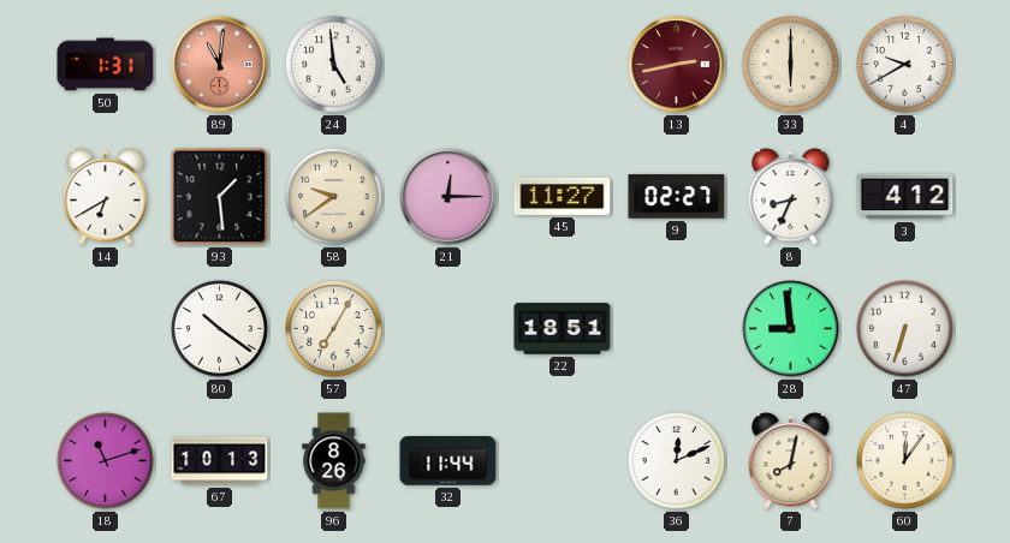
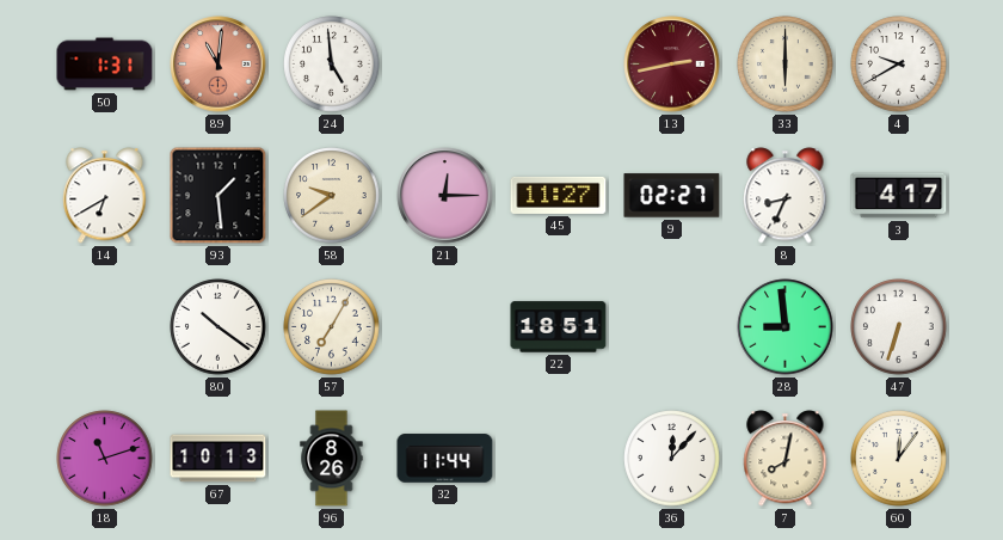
3: 4:12 -> 4:17
36: 12:11 -> 12:07
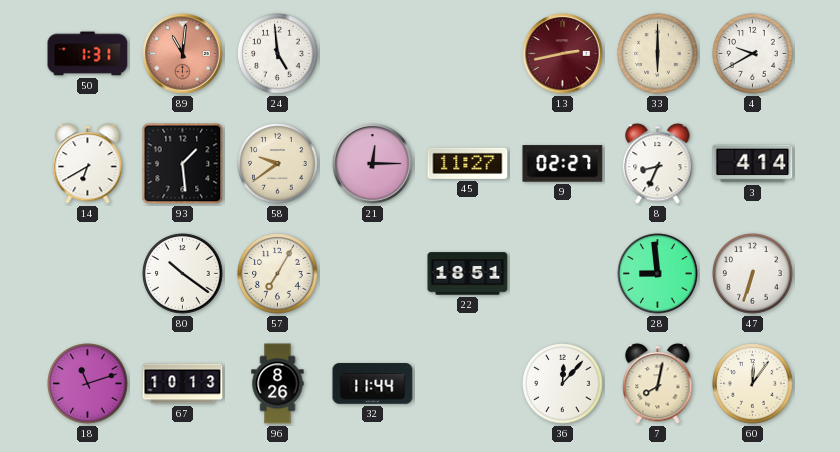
3: 4:17 -> 4:14
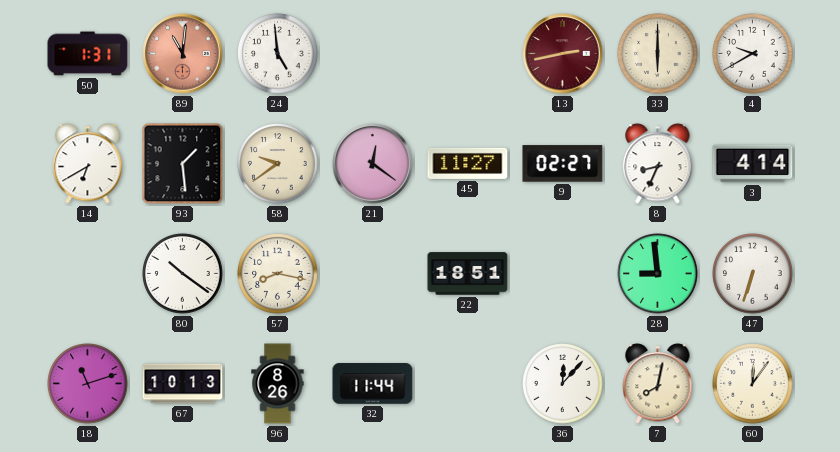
21: 12:15 -> 12:21
57: 7:05 -> 8:17
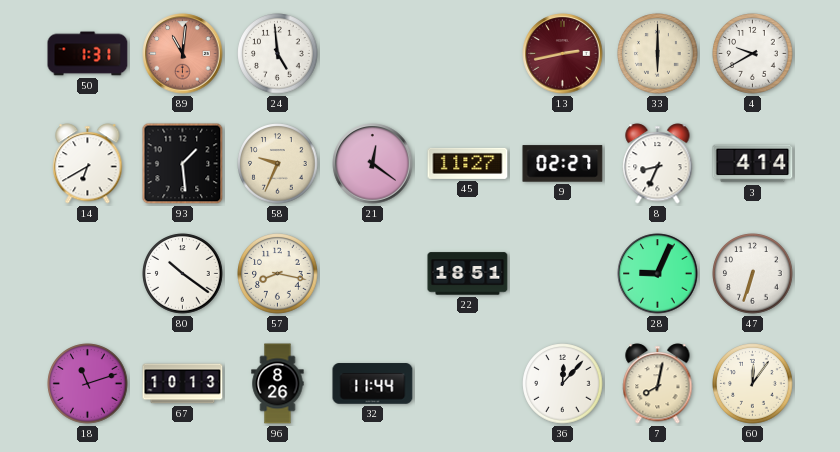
58: 9:39 -> 9:34
28: 8:59 -> 9:04
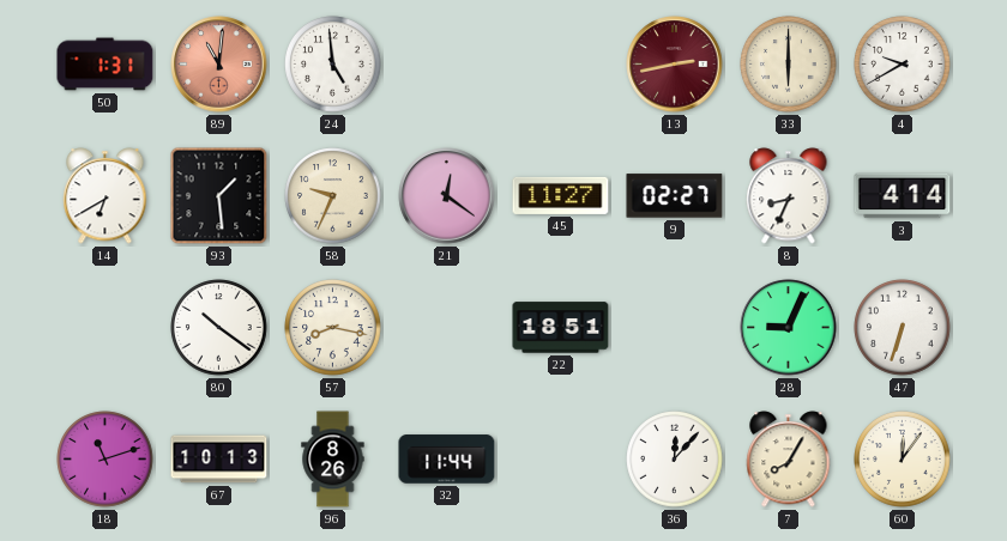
7: 8:02 -> 8:05
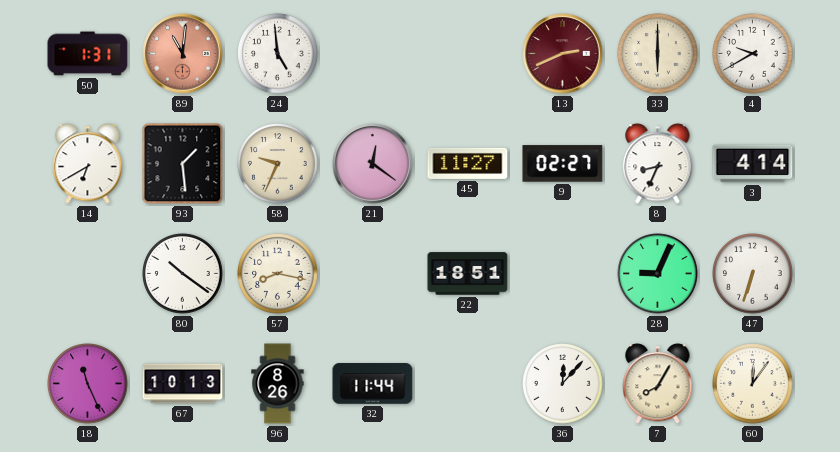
13: 2:43 -> 2:41
18: 11:12 -> 11:26
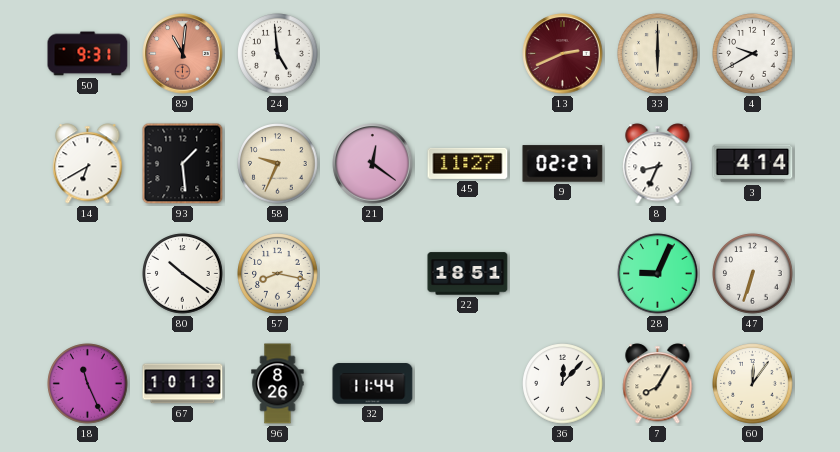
50: 1:31 -> 9:31
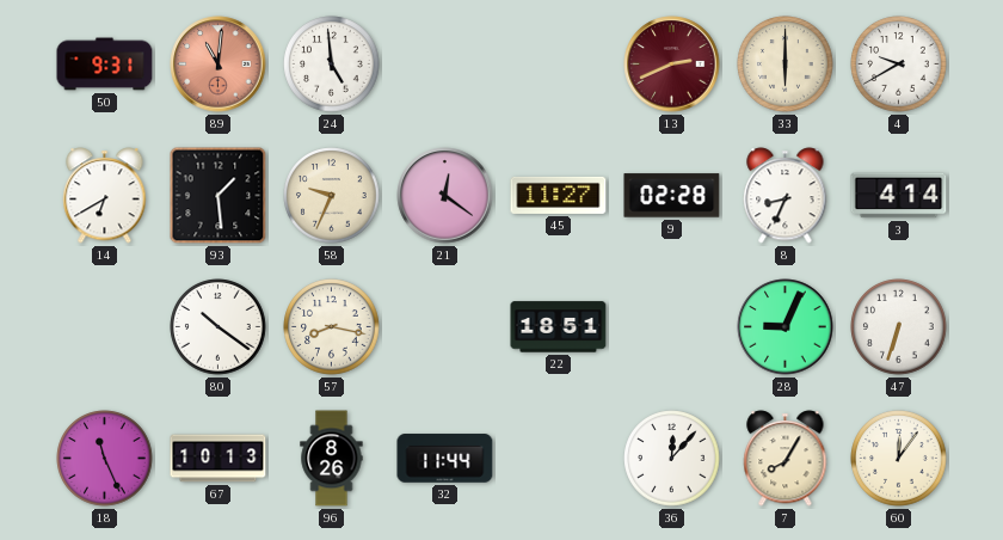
9: 02:27 -> 02:28
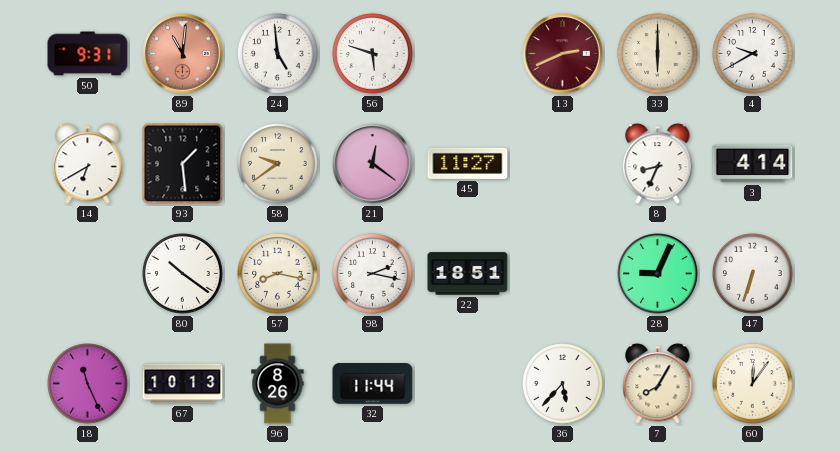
56: none -> 5:48
58: 9:34 -> 9:39
9: 02:28 -> none
98: none -> 2:17
36: 12:07 -> 5:37
